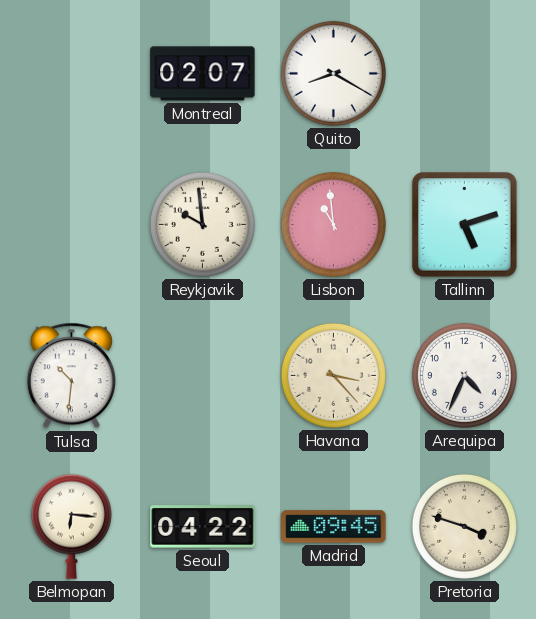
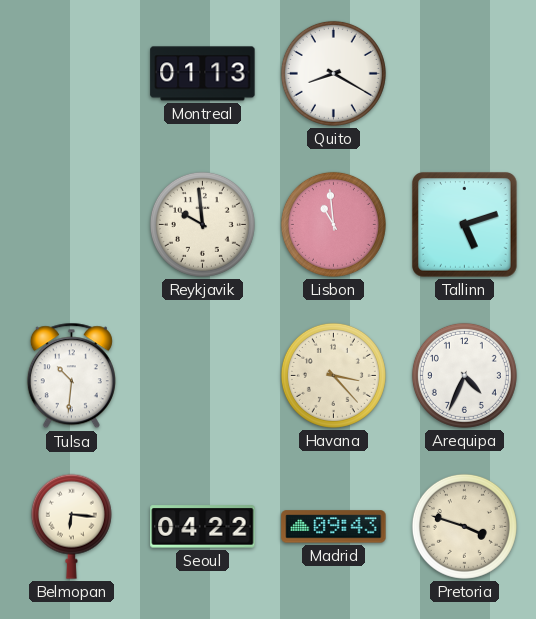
Montreal: 02:07 -> 01:13
Madrid: 09:45 -> 09:43
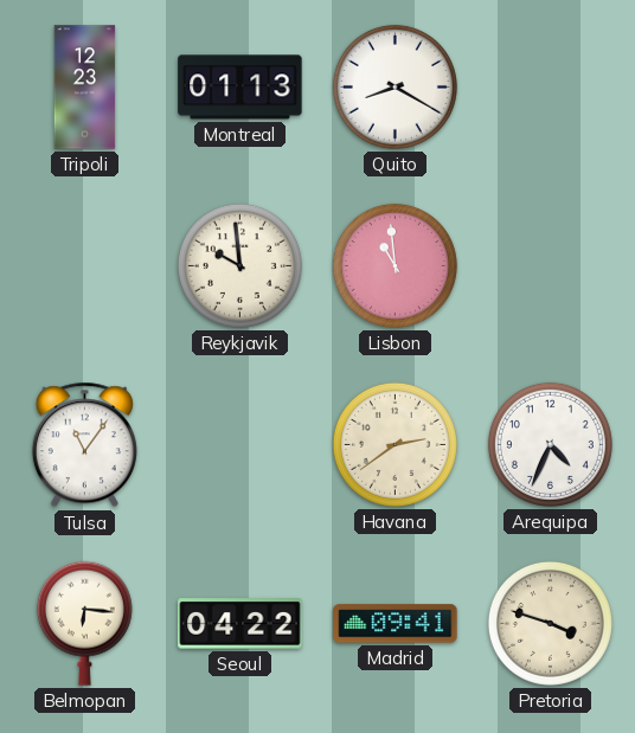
Tripoli: none -> 12:23
Tallinn: 5:12 -> none
Tulsa: 10:31 -> 11:06
Havana: 3:23 -> 2:39
Madrid: 09:43 -> 09:41
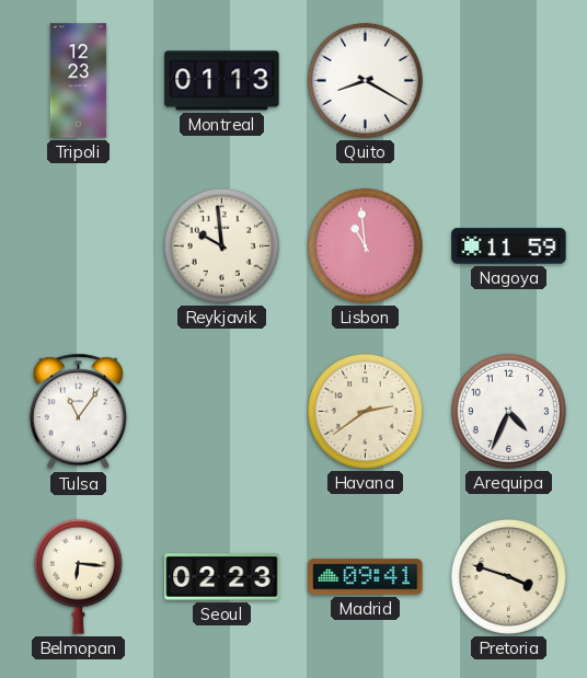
Nagoya: none -> 11:59
Seoul: 04:22 -> 02:23
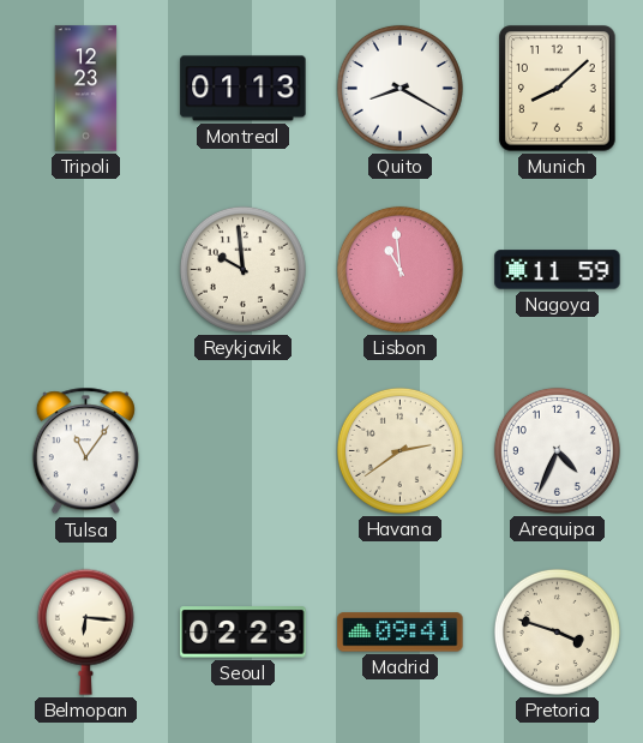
Munich: none -> 8:08
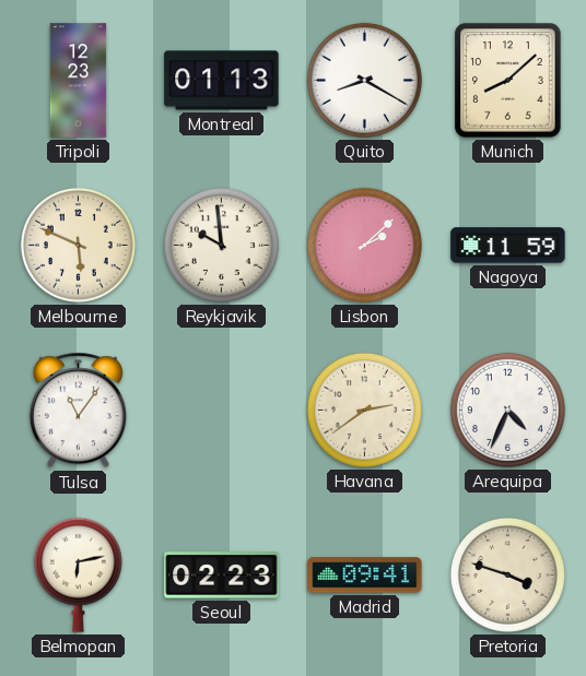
Melbourne: none -> 5:49
Lisbon: 10:59 -> 2:08
Belmopan: 6:16 -> 6:13
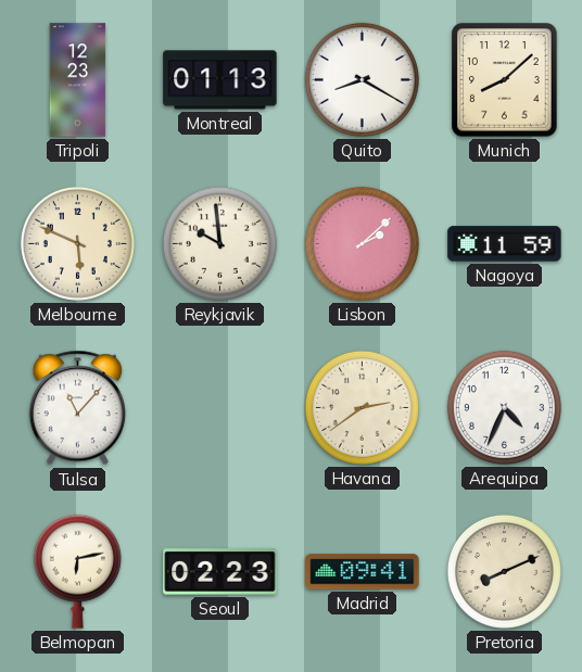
Tulsa: 11:06 -> 11:07
Pretoria: 3:48 -> 8:11
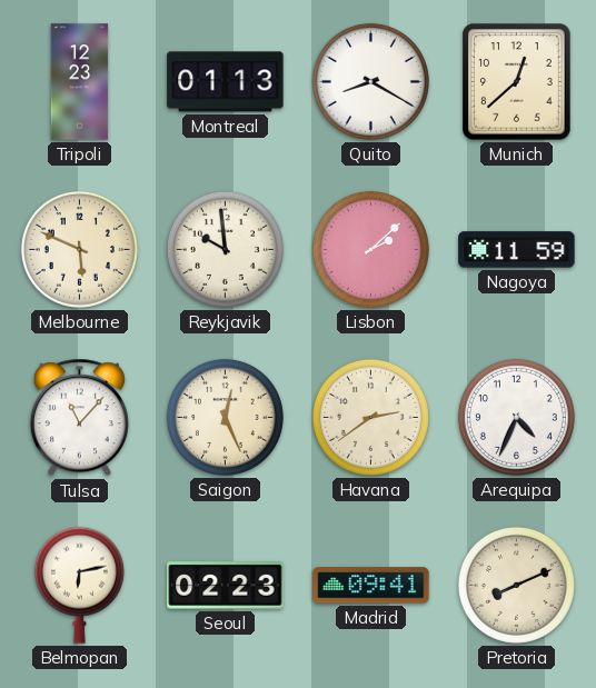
Munich: 8:08 -> 12:38
Saigon: none -> 12:26
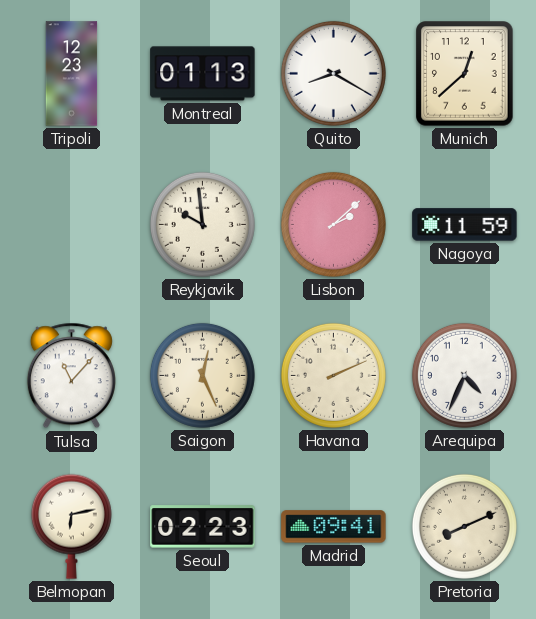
Melbourne: 5:49 -> none
Havana: 2:39 -> 2:11
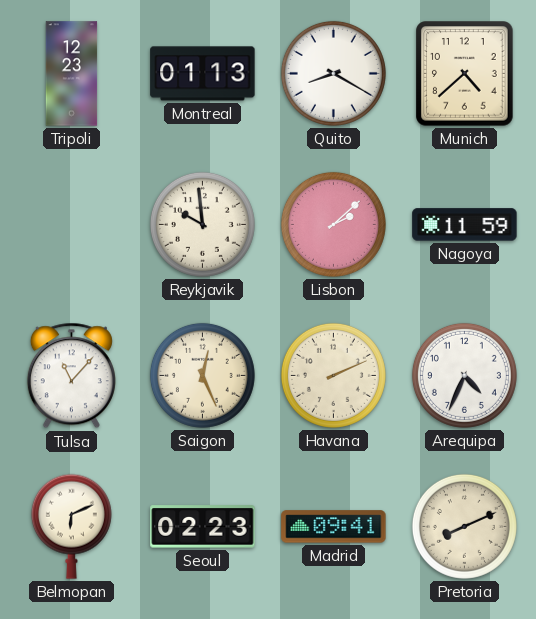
Munich: 12:38 -> 4:38
Belmopan: 6:13 -> 6:11
